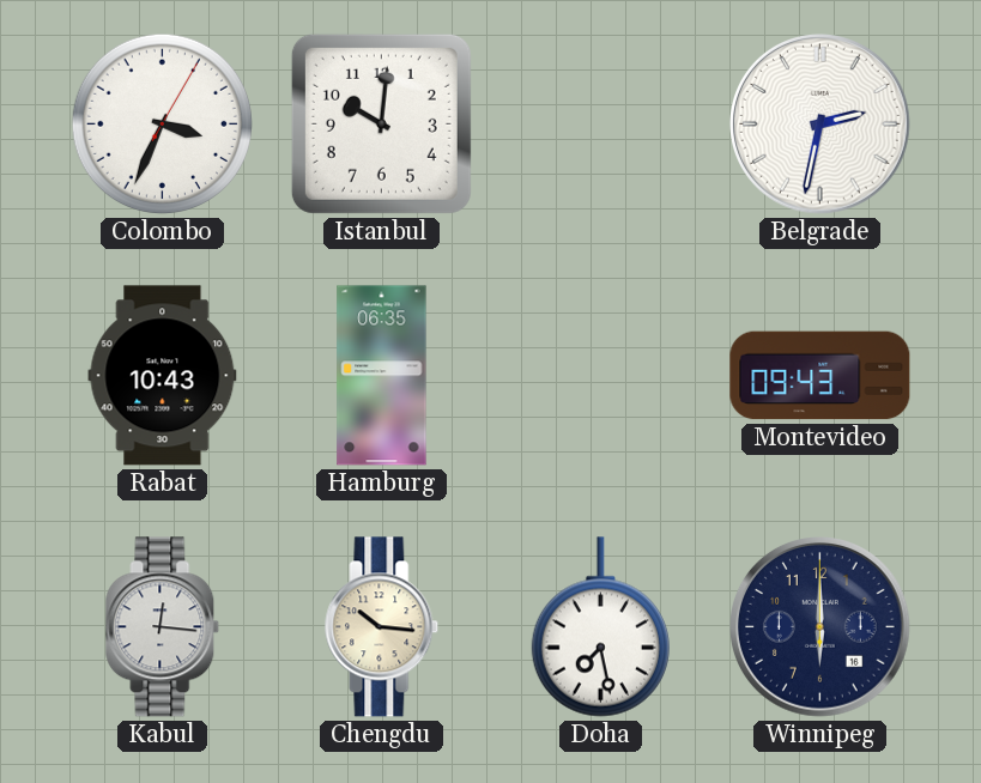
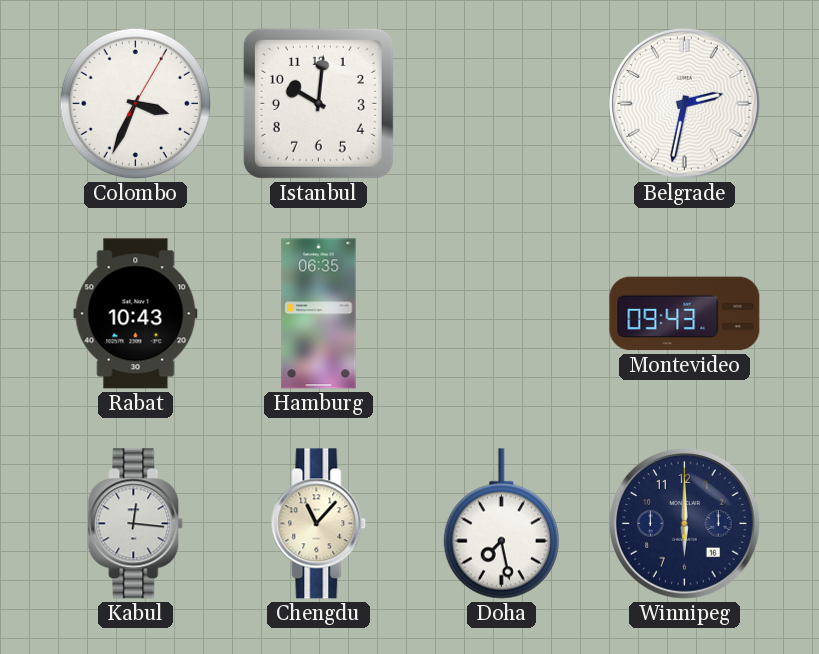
Chengdu: 10:16 -> 11:07
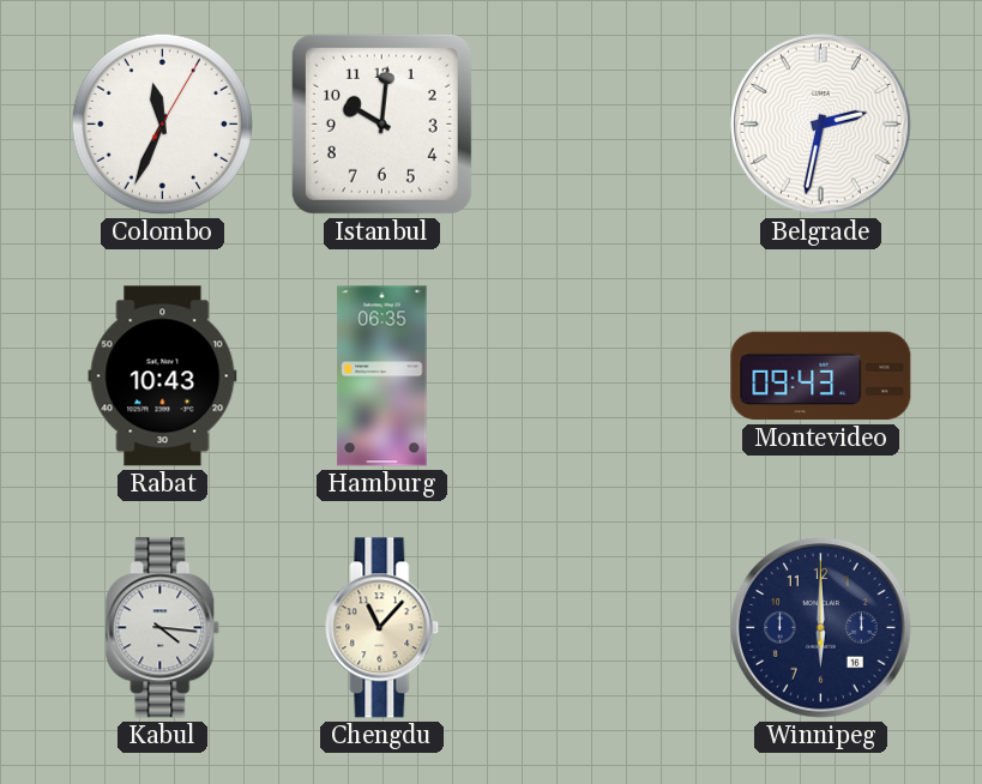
Colombo: 3:34 -> 11:34
Kabul: 12:16 -> 4:16
Doha: 7:28 -> none
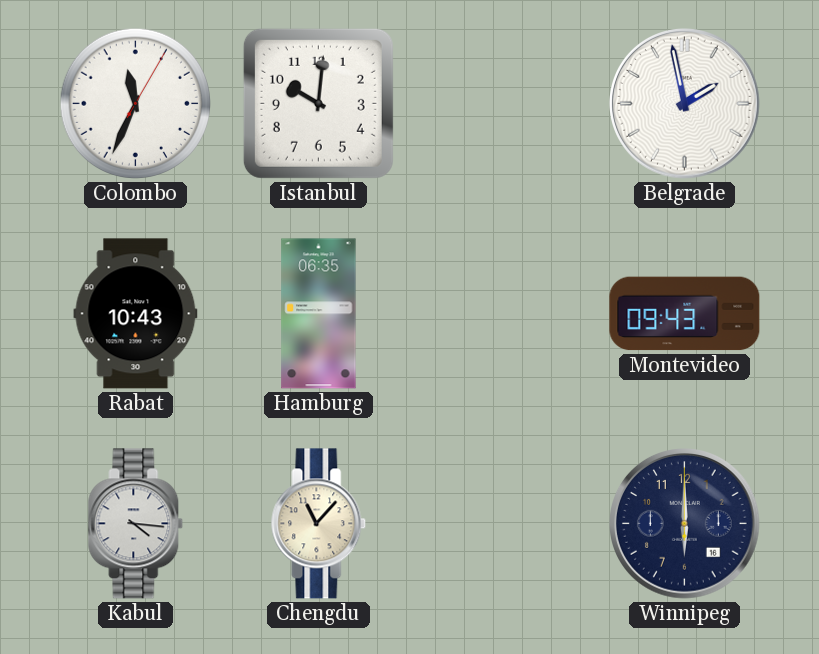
Belgrade: 2:32 -> 1:58
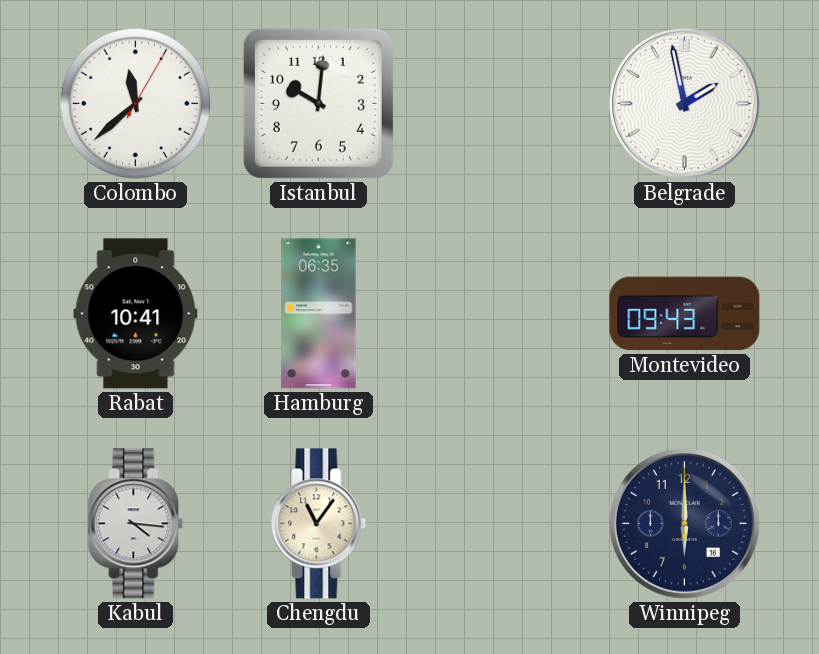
Colombo: 11:34 -> 11:38
Rabat: 10:43 -> 10:41
Chengdu: 11:07 -> 11:06
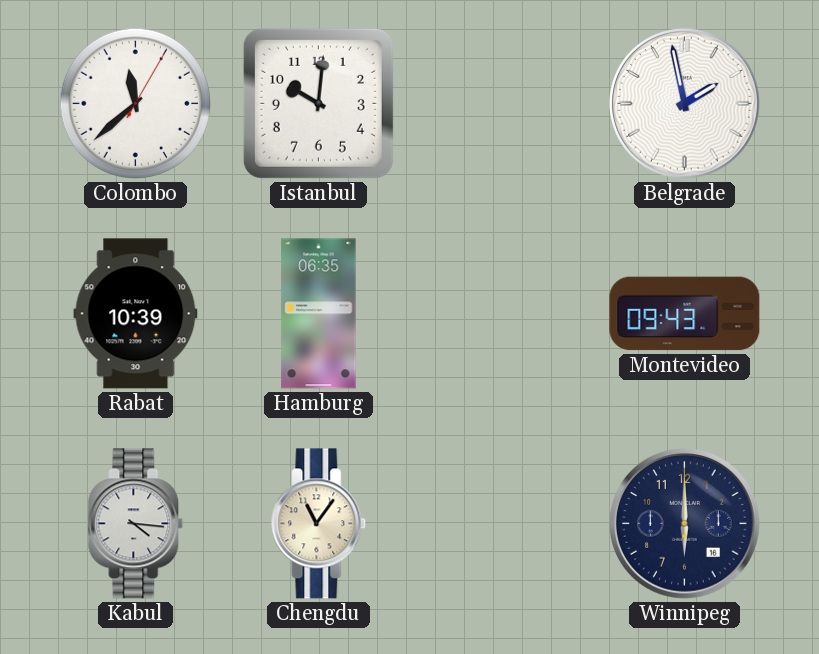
Rabat: 10:41 -> 10:39
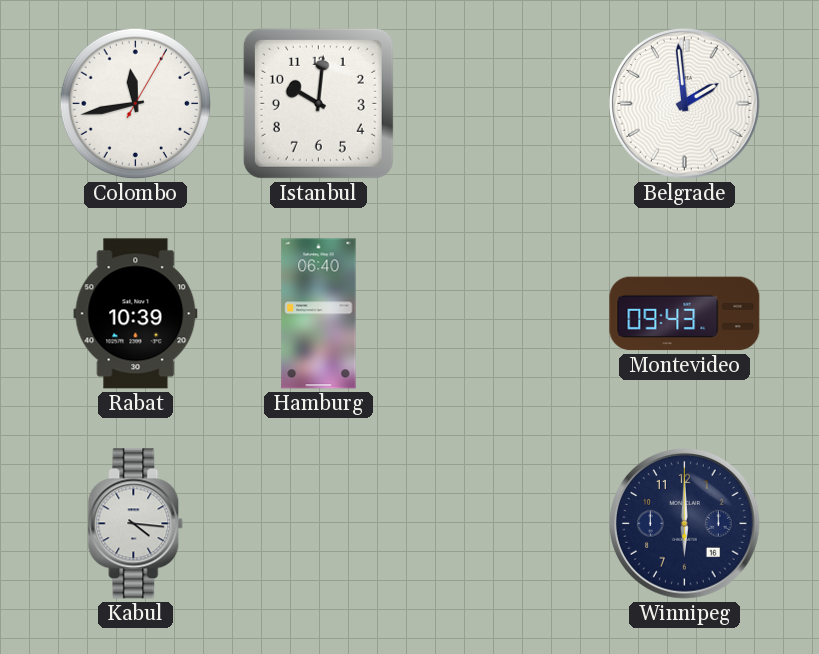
Colombo: 11:38 -> 11:43
Belgrade: 1:58 -> 1:59
Hamburg: 06:35 -> 06:40
Chengdu: 11:06 -> none
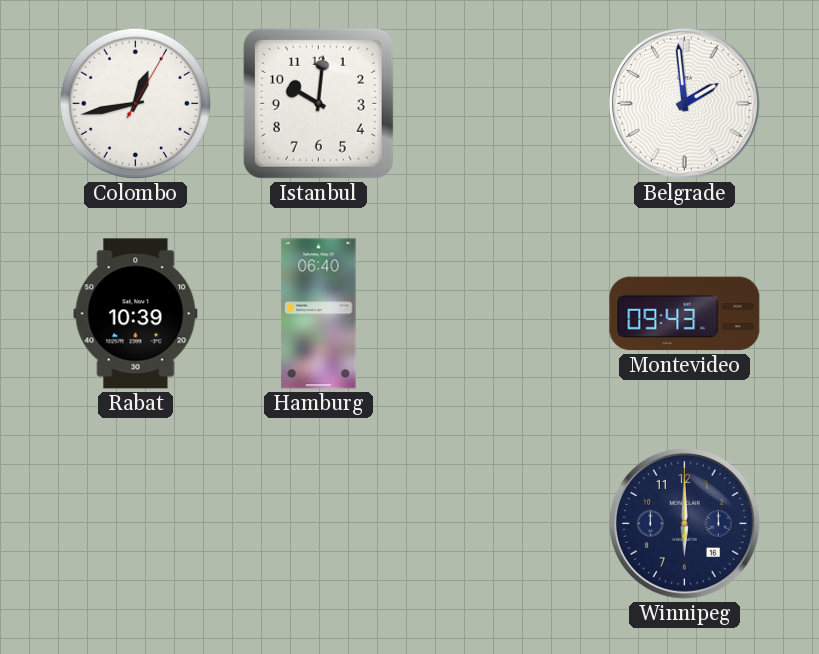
Colombo: 11:43 -> 12:43
Kabul: 4:16 -> none
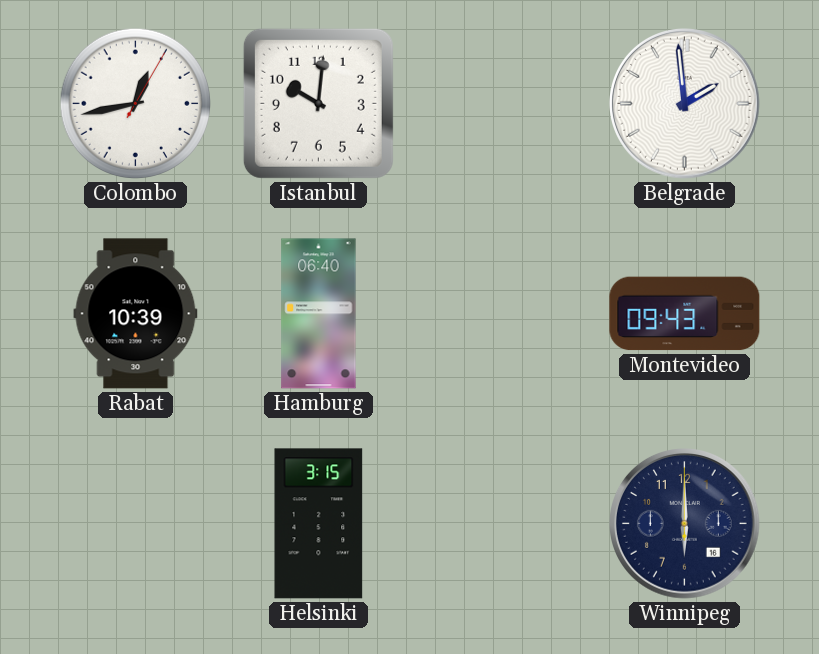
Helsinki: none -> 3:15
